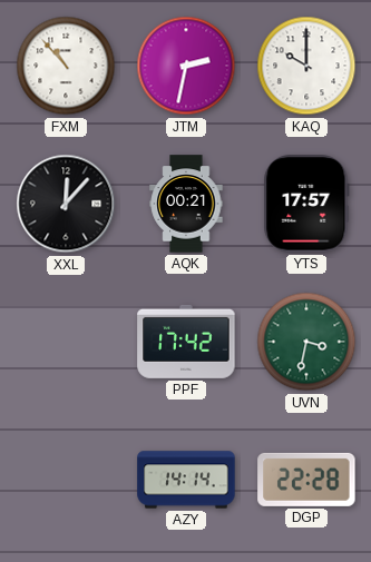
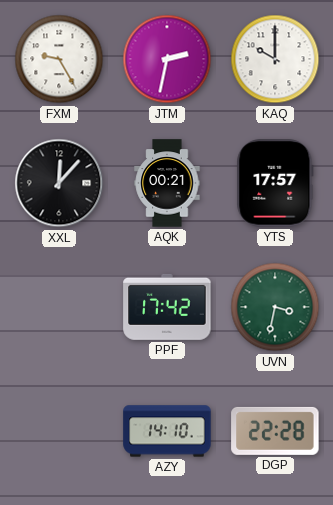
FXM: 10:53 -> 9:25
AZY: 14:14 -> 14:10
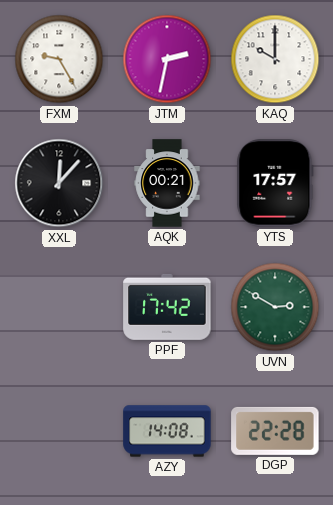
UVN: 3:32 -> 2:50
AZY: 14:10 -> 14:08
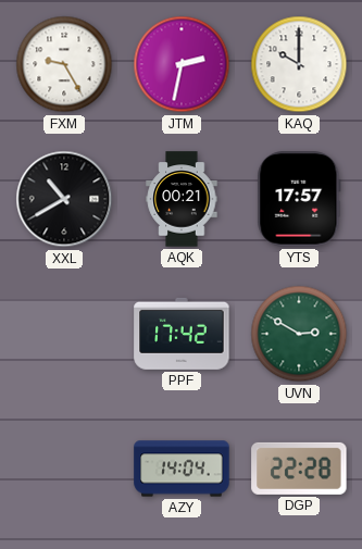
XXL: 12:07 -> 10:40
AZY: 14:08 -> 14:04
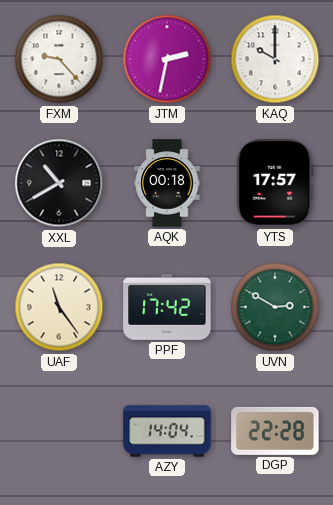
FXM: 9:25 -> 9:23
AQK: 00:21 -> 00:18
UAF: none -> 11:24
